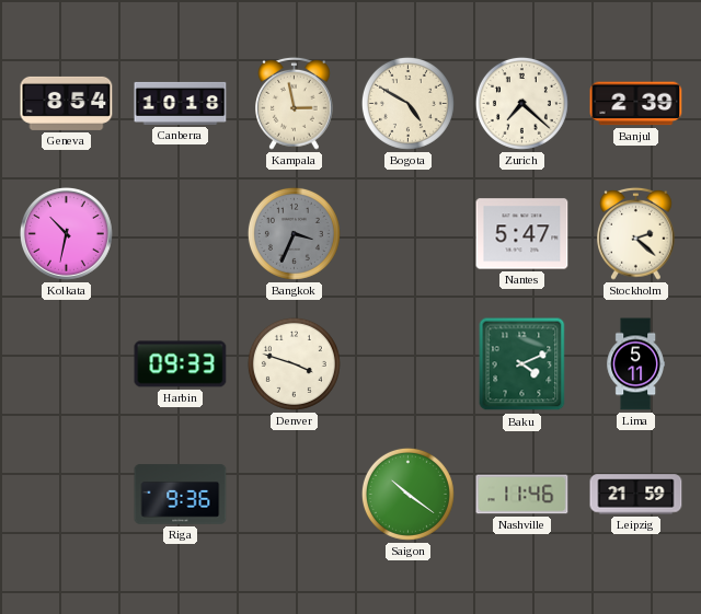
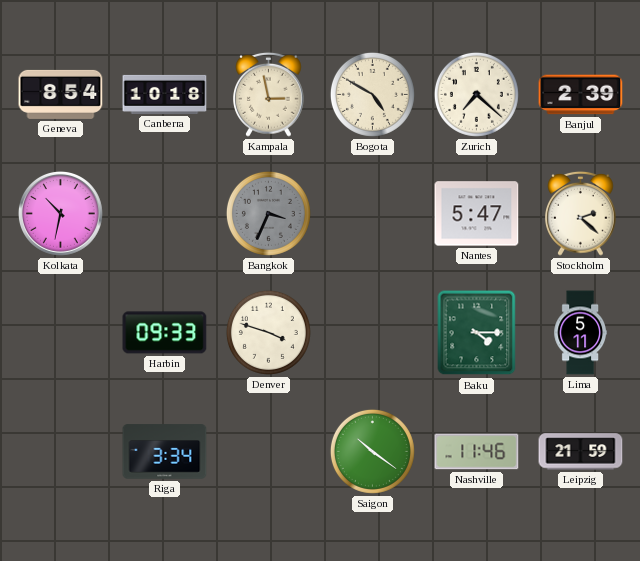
Baku: 4:11 -> 4:15
Riga: 9:36 -> 3:34
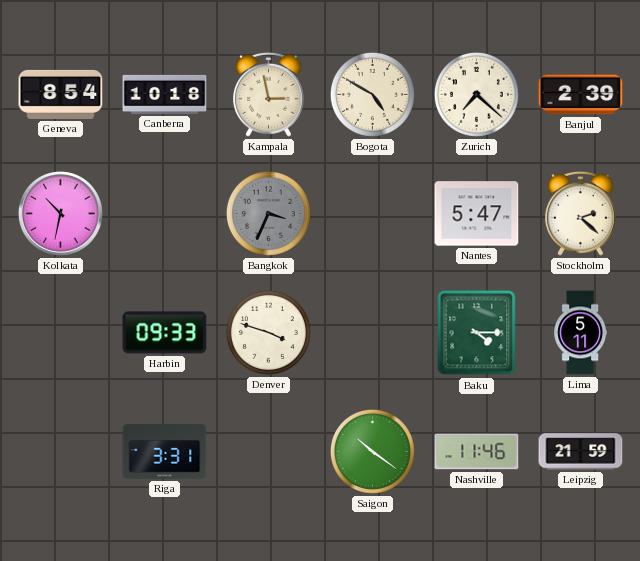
Riga: 3:34 -> 3:31
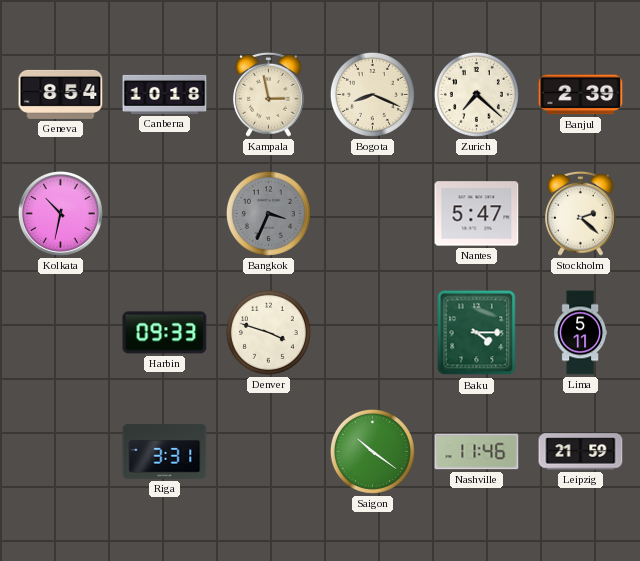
Bogota: 4:50 -> 8:19
